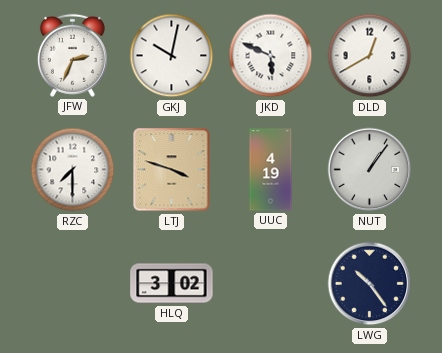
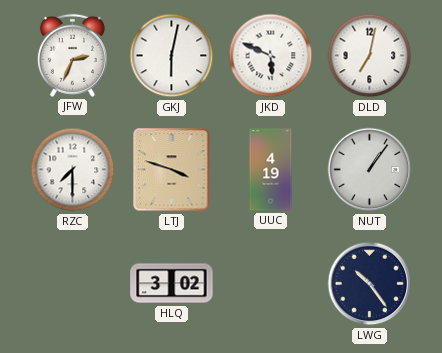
GKJ: 10:02 -> 6:02
DLD: 12:40 -> 7:02
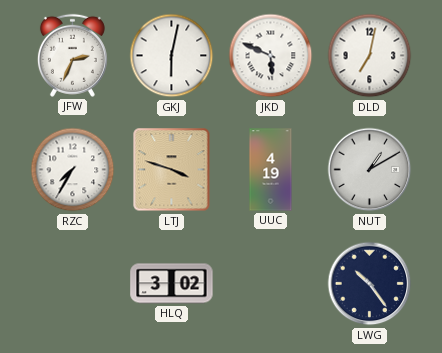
RZC: 7:30 -> 7:35
NUT: 1:06 -> 1:10
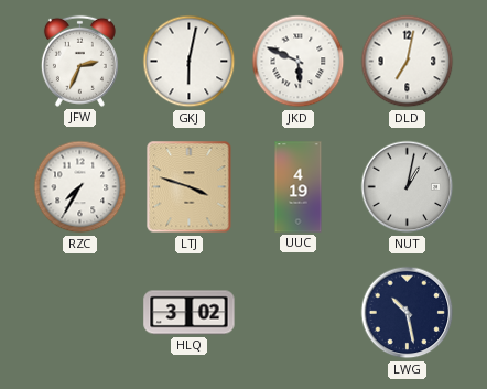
NUT: 1:10 -> 1:02
LWG: 10:24 -> 10:28
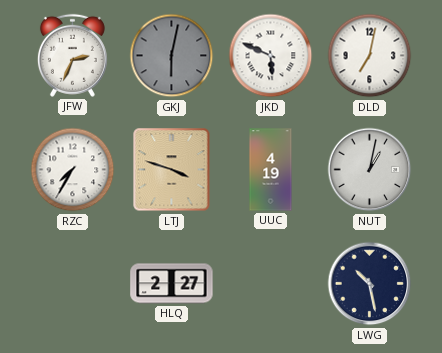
GKJ dial: white -> grey
HLQ: 3:02 -> 2:27
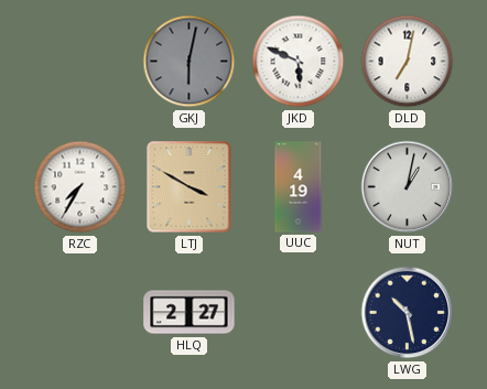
JFW: 2:34 -> none
LTJ: 3:48 -> 3:50
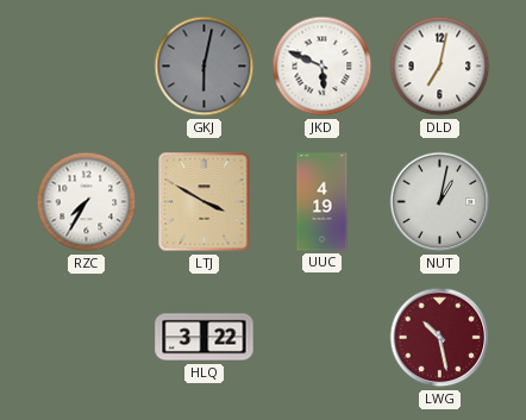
HLQ: 2:27 -> 3:22
LWG dial: navy -> burgundy
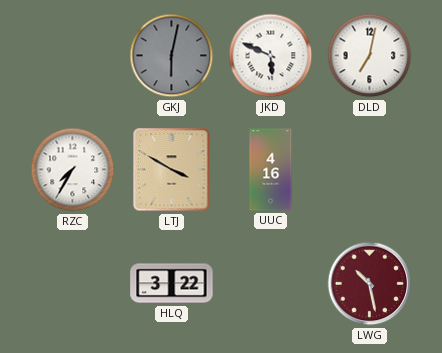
UUC: 4:19 -> 4:16
NUT: 1:02 -> none
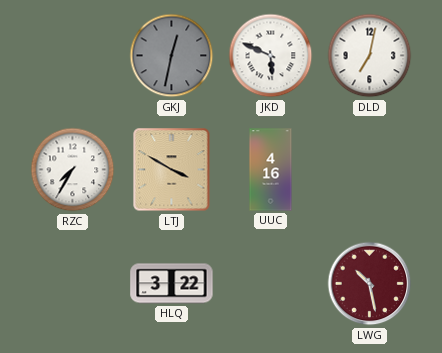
GKJ: 6:02 -> 12:32
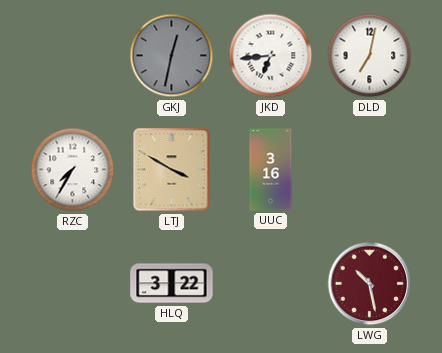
JKD: 5:49 -> 6:44
UUC: 4:16 -> 3:16
